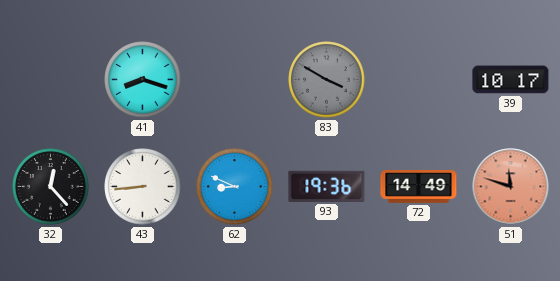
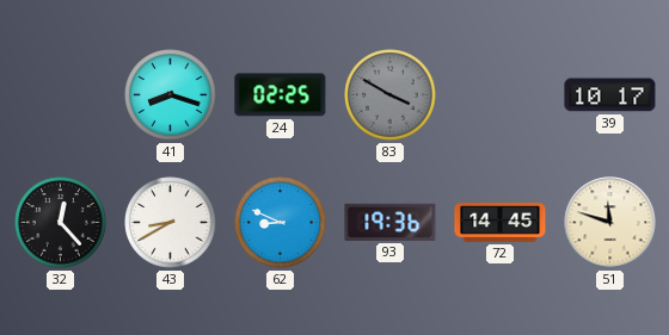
24: none -> 02:25
43: 8:44 -> 8:40
72: 14:49 -> 14:45
51 dial: salmon -> cream
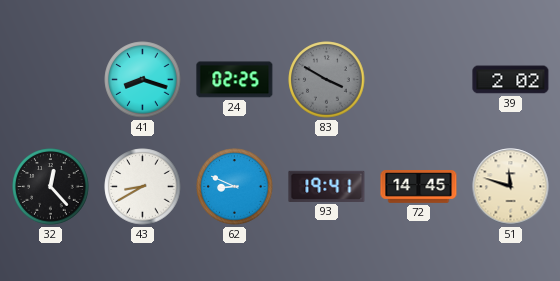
39: 10:17 -> 2:02
93: 19:36 -> 19:41
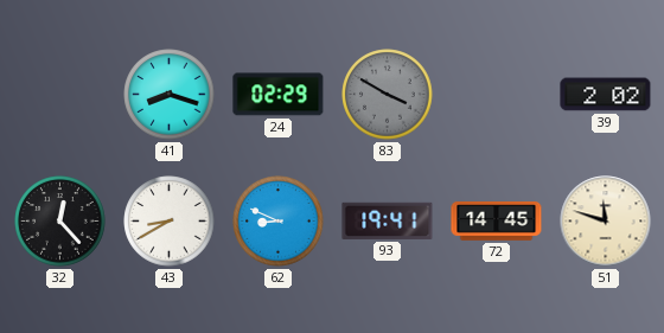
24: 02:25 -> 02:29
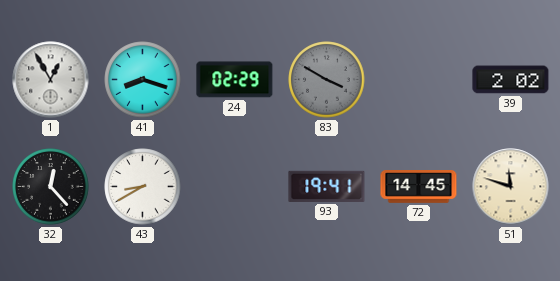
1: none -> 12:55
62: 8:49 -> none
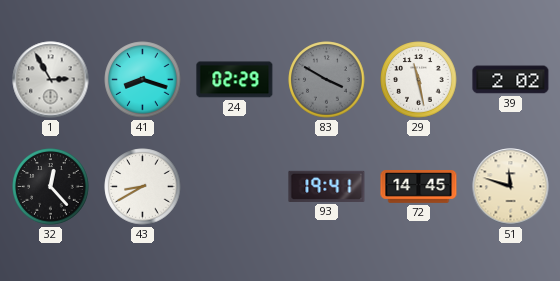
1: 12:55 -> 2:55
29: none -> 11:28
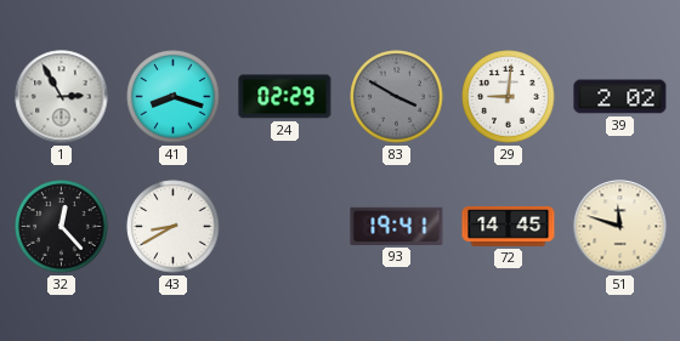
29: 11:28 -> 9:01
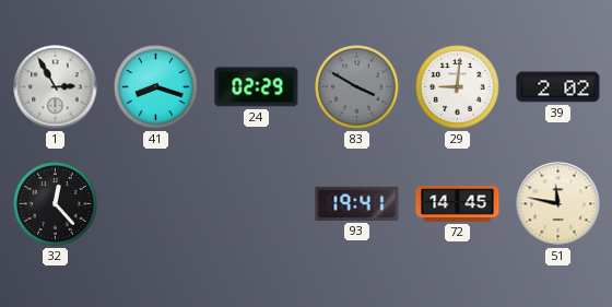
43: 8:40 -> none
51: 11:48 -> 11:47
